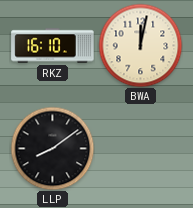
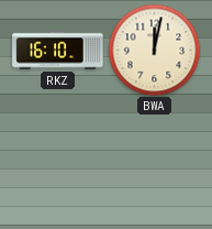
LLP: 8:09 -> none
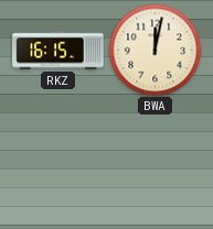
RKZ: 16:10 -> 16:15
